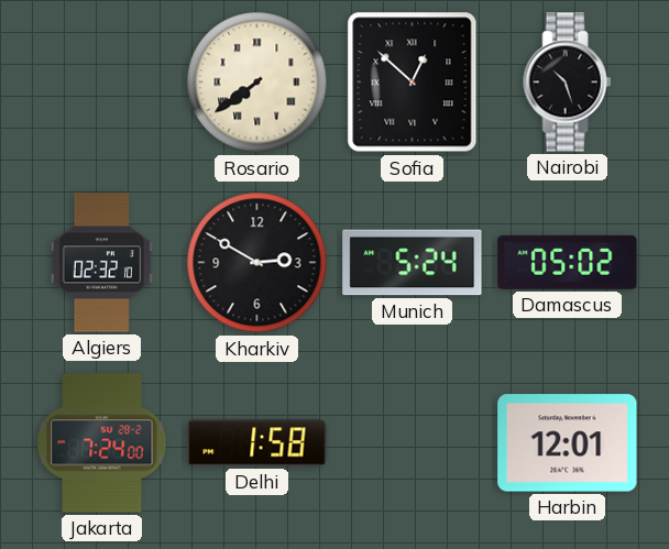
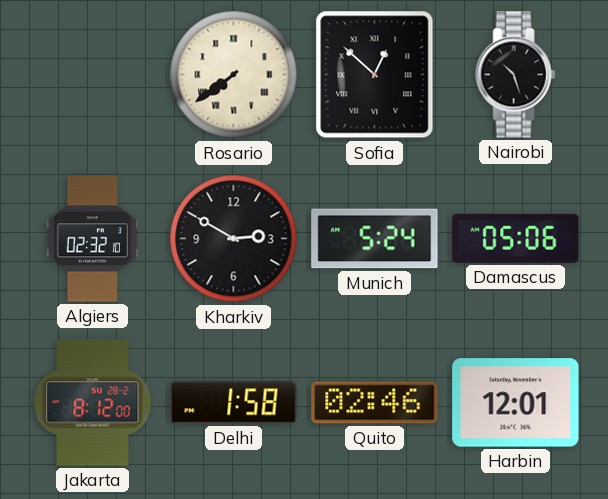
Damascus: 05:02 -> 05:06
Jakarta: 7:24 -> 8:12
Quito: none -> 02:46
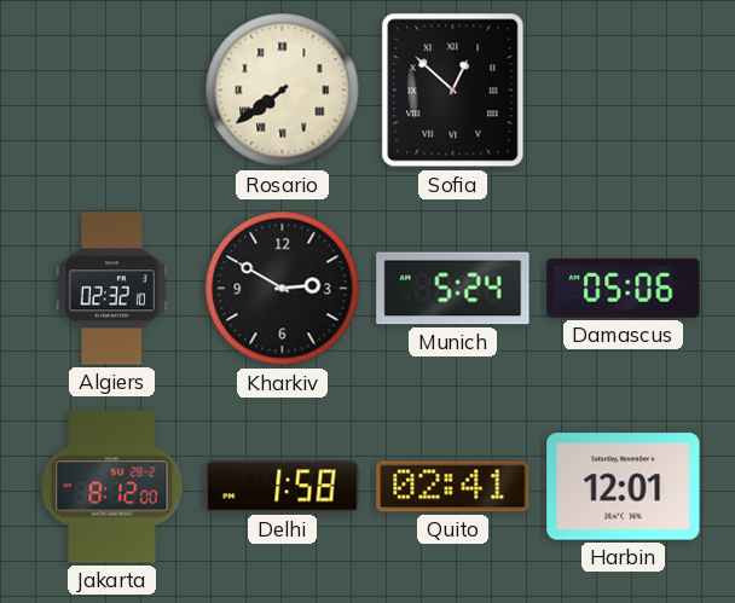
Nairobi: 10:27 -> none
Quito: 02:46 -> 02:41
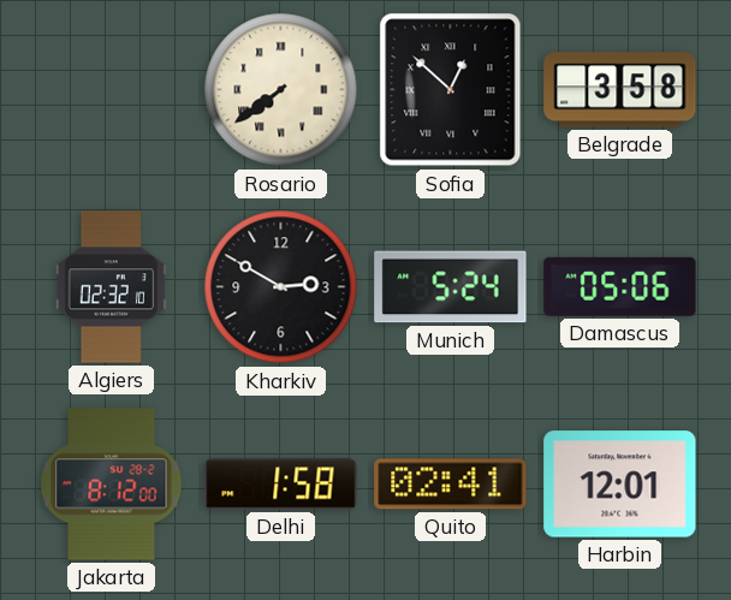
Belgrade: none -> 3:58
